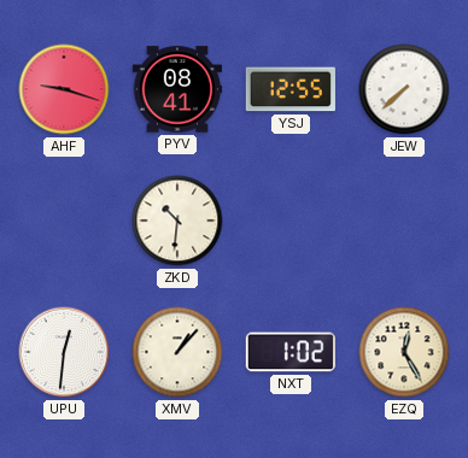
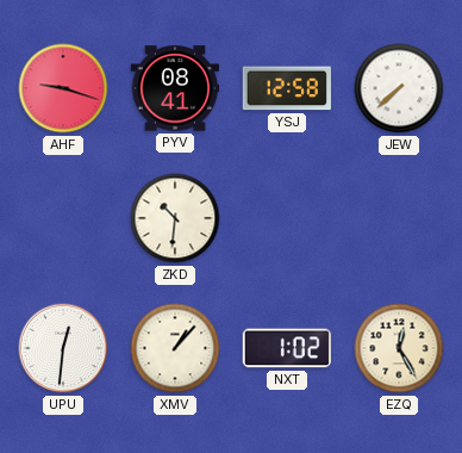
YSJ: 12:55 -> 12:58
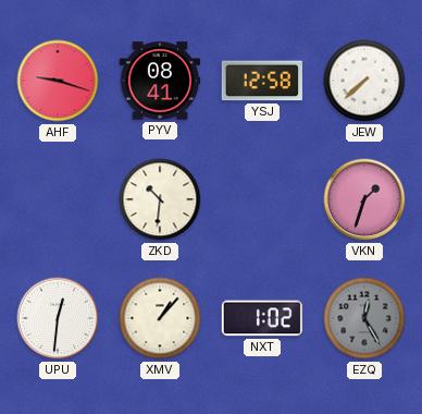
VKN: none -> 1:33
EZQ dial: cream -> grey
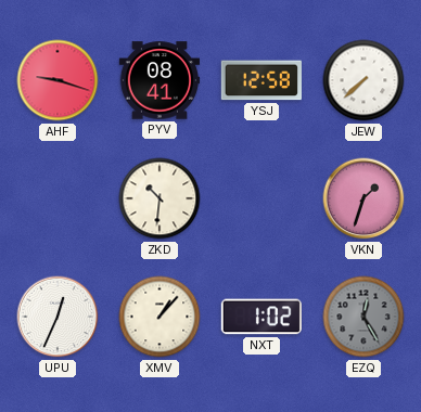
UPU: 12:31 -> 12:34
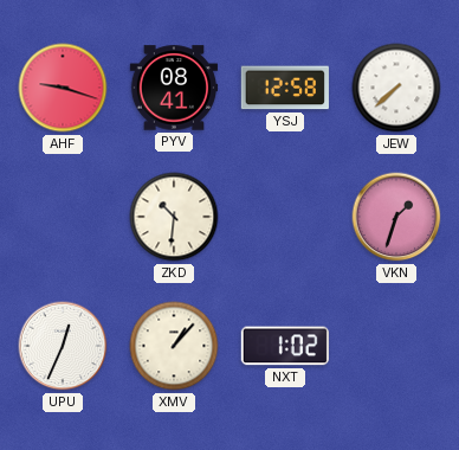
EZQ: 12:25 -> none
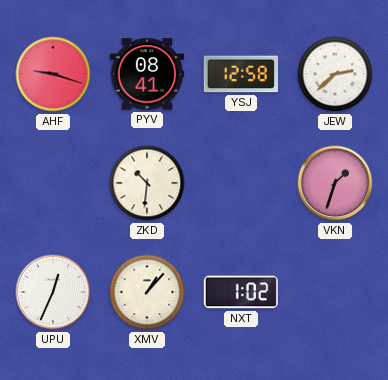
JEW: 7:38 -> 2:38
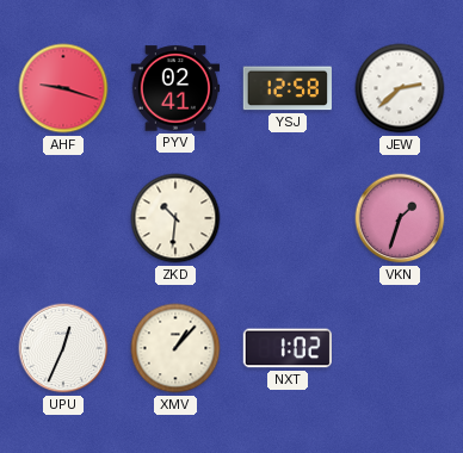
PYV: 08:41 -> 02:41
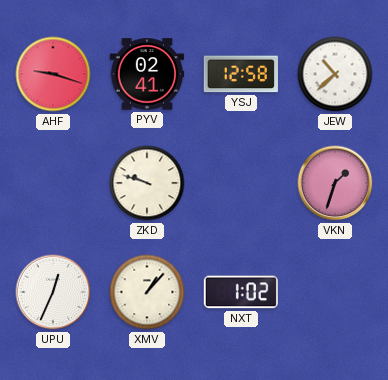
JEW: 2:38 -> 10:38
ZKD: 10:31 -> 9:48
